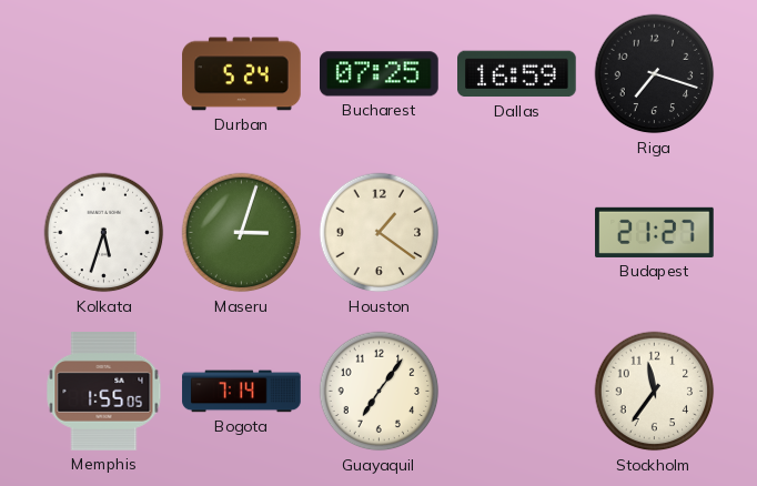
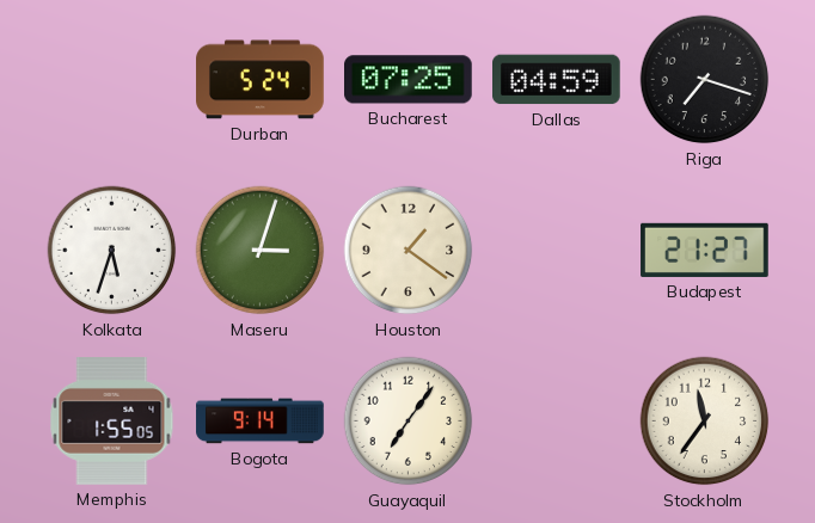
Dallas: 16:59 -> 04:59
Bogota: 7:14 -> 9:14
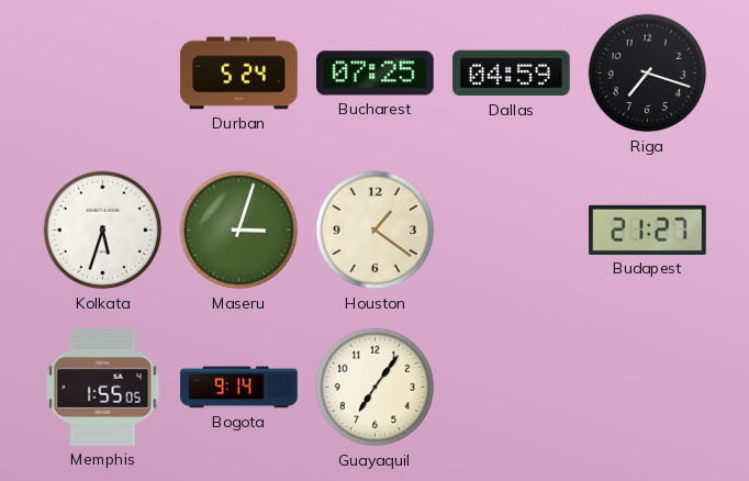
Stockholm: 11:36 -> none
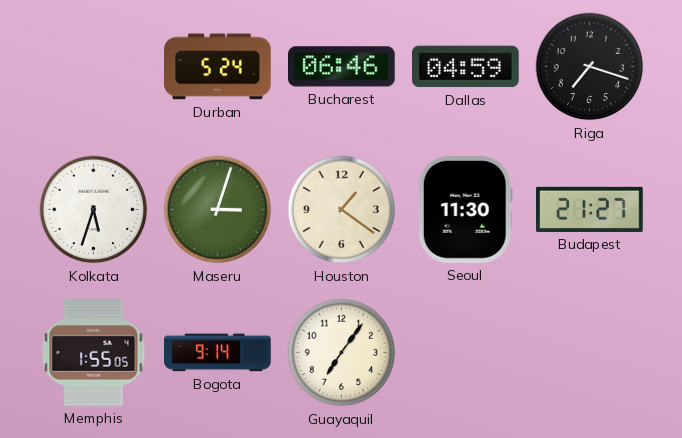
Bucharest: 07:25 -> 06:46
Seoul: none -> 11:30
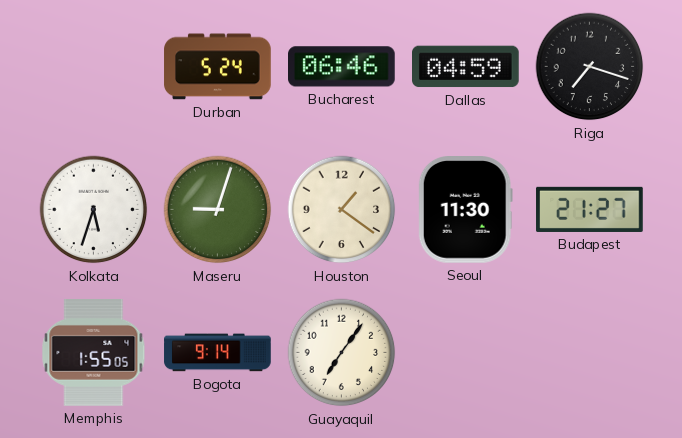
Maseru: 3:03 -> 9:03
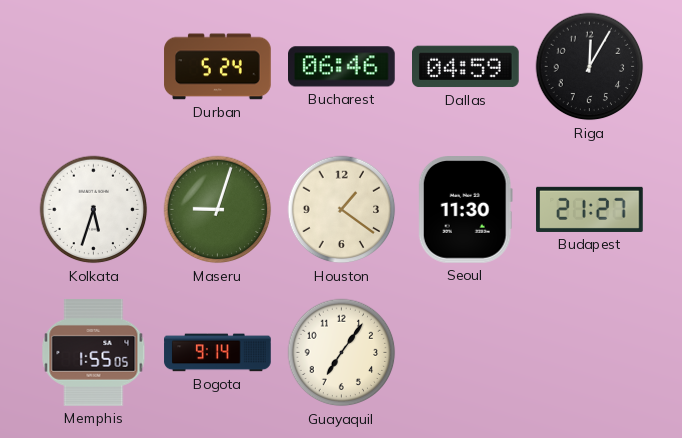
Riga: 7:18 -> 12:05
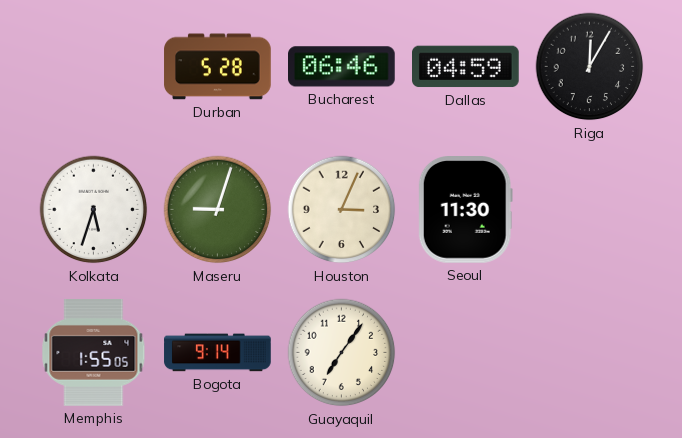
Durban: 5:24 -> 5:28
Houston: 1:21 -> 3:04
Budapest: 21:27 -> none
